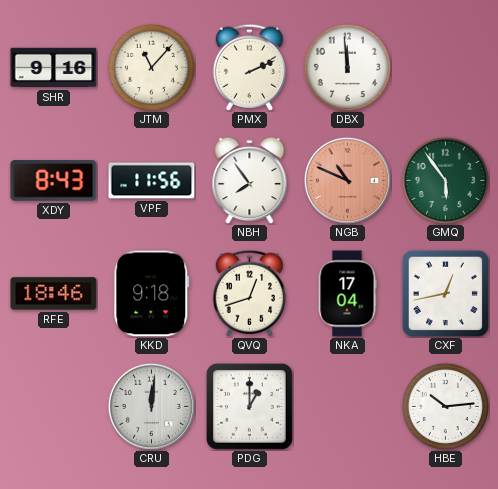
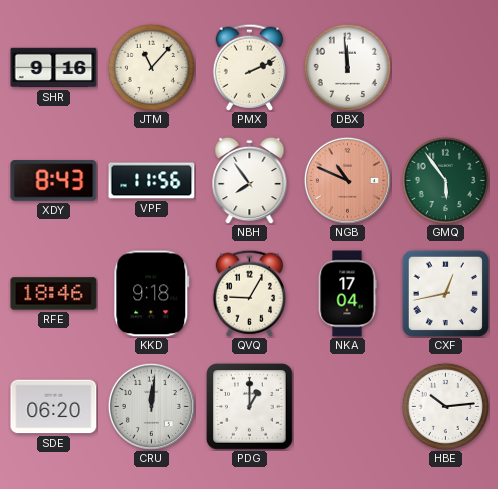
QVQ: 12:42 -> 9:05
SDE: none -> 06:20
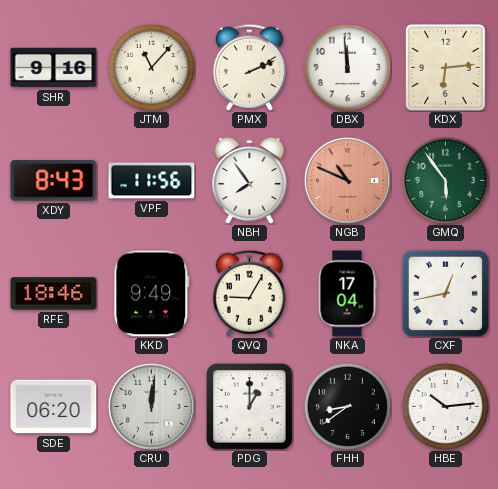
KDX: none -> 6:14
KKD: 9:18 -> 9:49
FHH: none -> 8:39
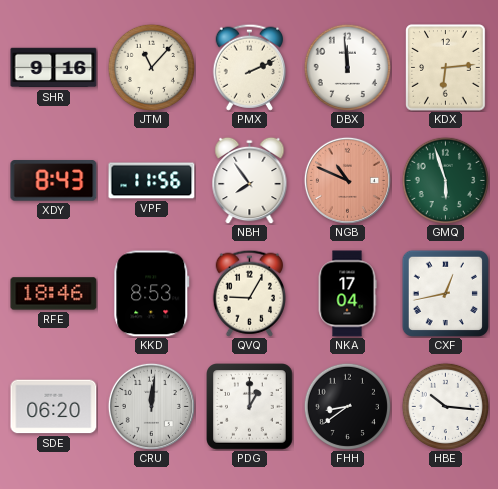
GMQ: 5:54 -> 5:57
KKD: 9:49 -> 8:53
HBE: 10:14 -> 10:16
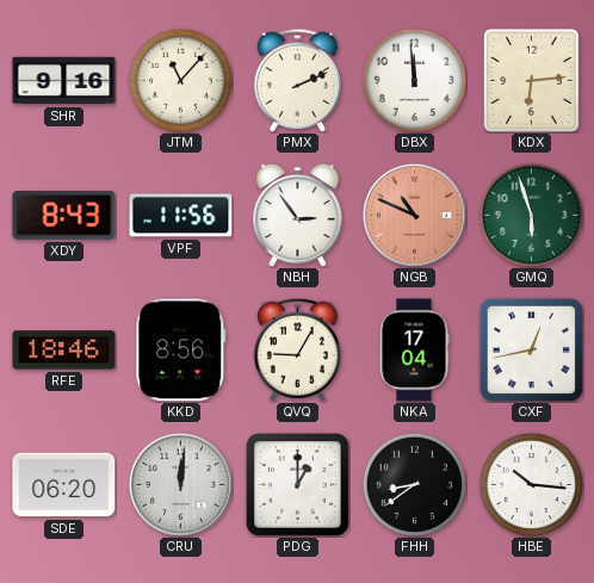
NBH: 7:54 -> 2:54
KKD: 8:53 -> 8:56
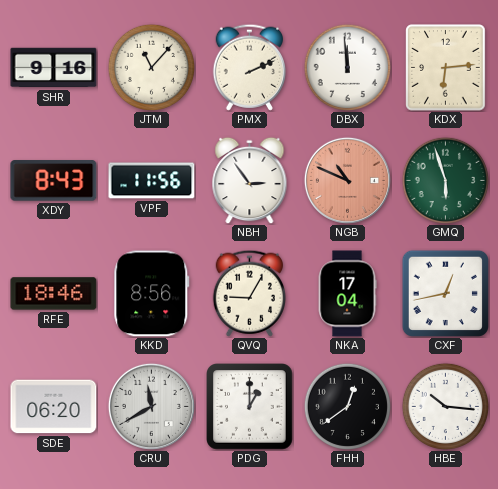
CRU: 12:01 -> 11:40
FHH: 8:39 -> 12:39
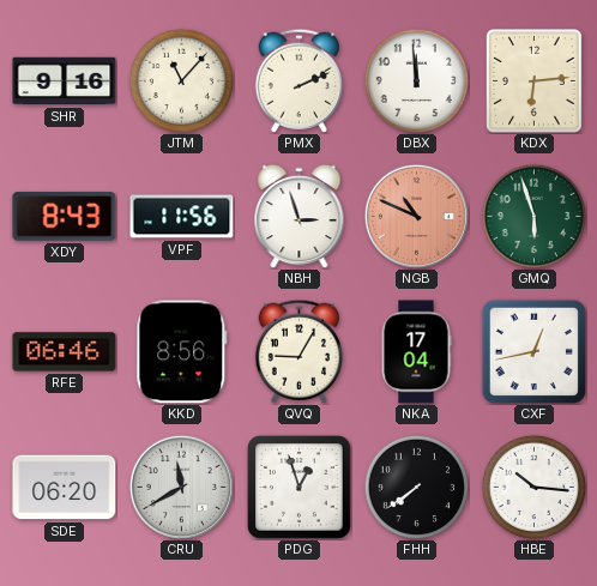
NBH: 2:54 -> 2:57
RFE: 18:46 -> 06:46
PDG: 1:00 -> 12:57
FHH: 12:39 -> 7:39
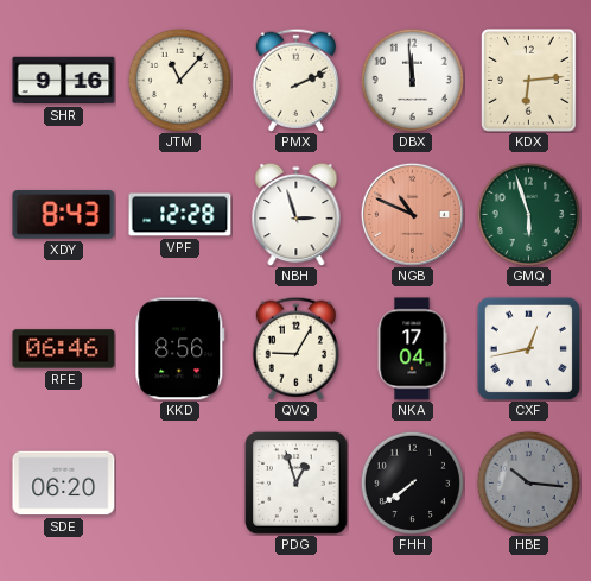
VPF: 11:56 -> 12:28
CRU: 11:40 -> none
HBE dial: white -> grey
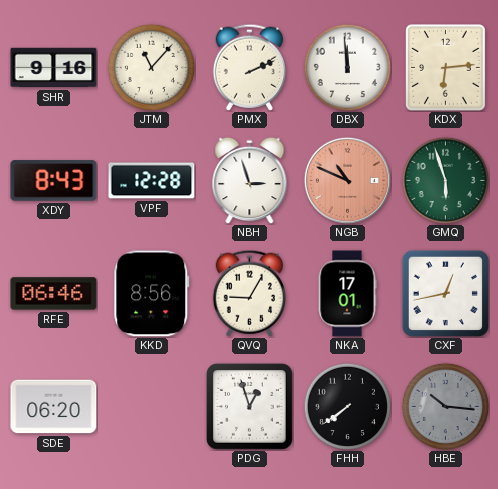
NKA: 17:04 -> 17:01
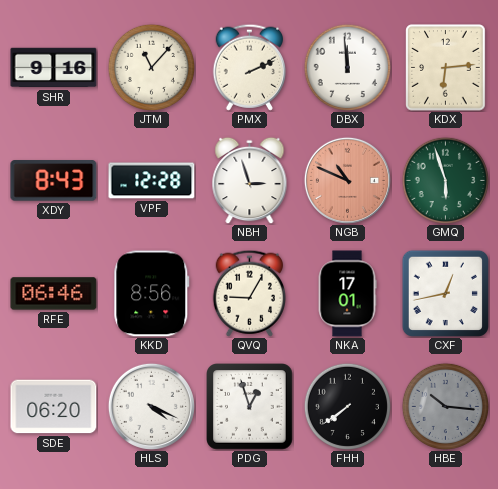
HLS: none -> 4:19
